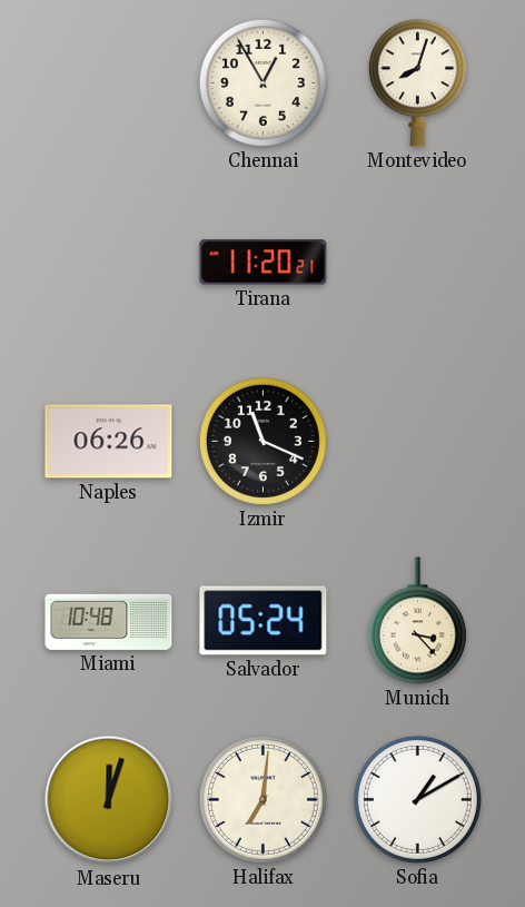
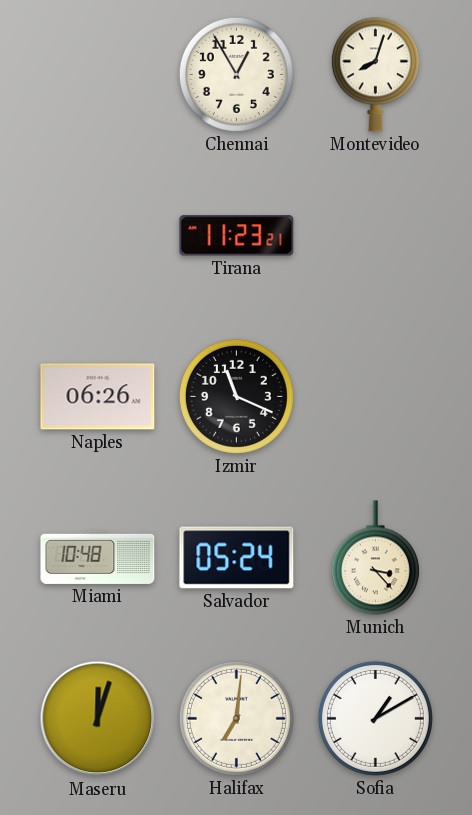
Tirana: 11:20 -> 11:23
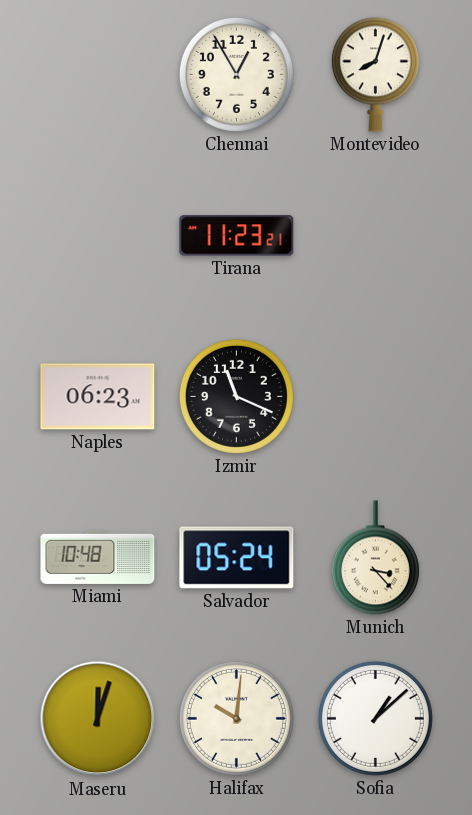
Naples: 06:26 -> 06:23
Halifax: 7:01 -> 10:01
Sofia: 1:10 -> 1:08
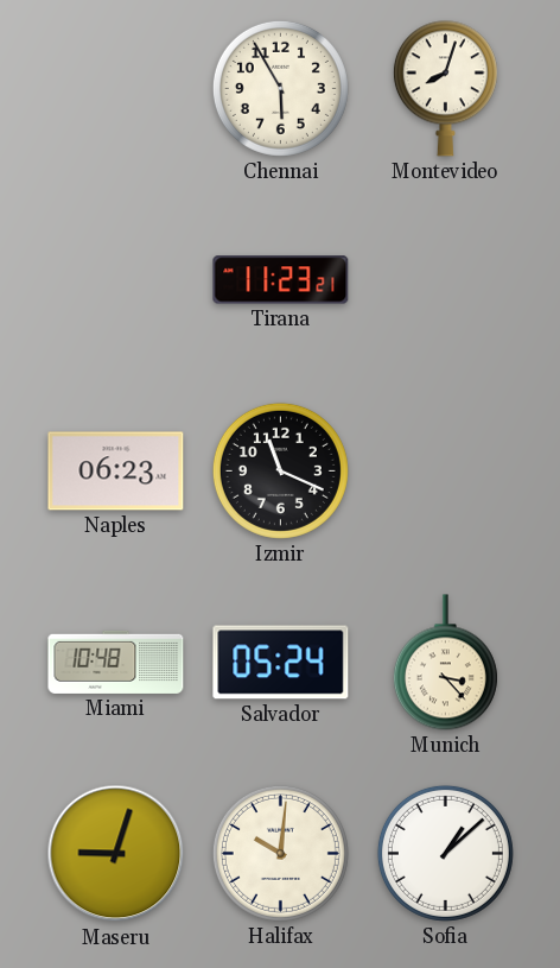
Chennai: 12:55 -> 5:55
Maseru: 12:03 -> 9:03
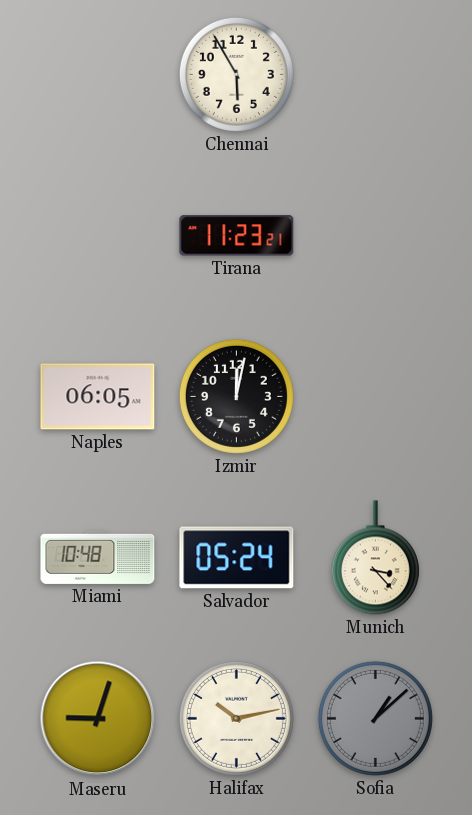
Montevideo: 8:03 -> none
Naples: 06:23 -> 06:05
Izmir: 11:19 -> 12:02
Halifax: 10:01 -> 10:13
Sofia dial: white -> grey
